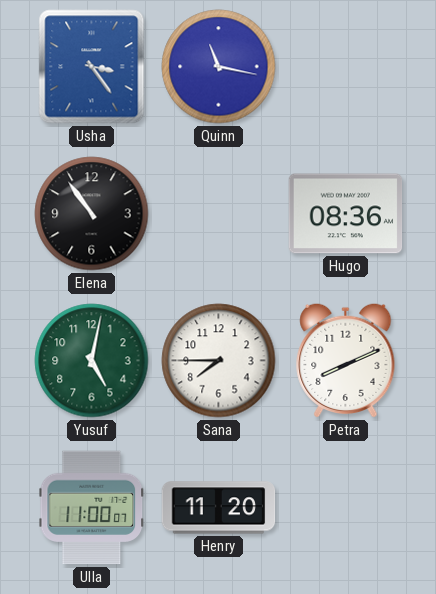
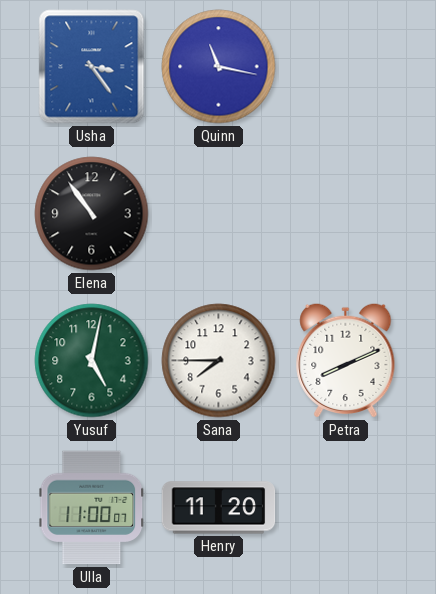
Hugo: 08:36 -> none
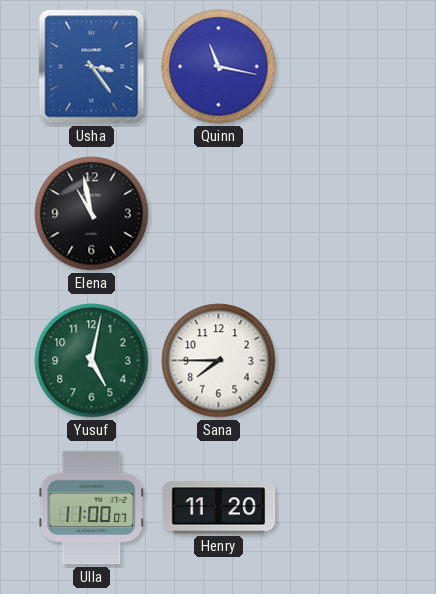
Elena: 10:54 -> 10:58
Petra: 8:11 -> none
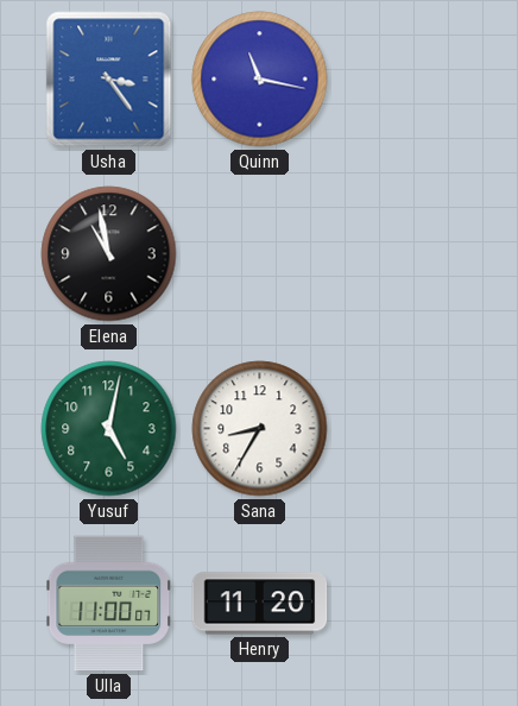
Sana: 7:45 -> 8:35
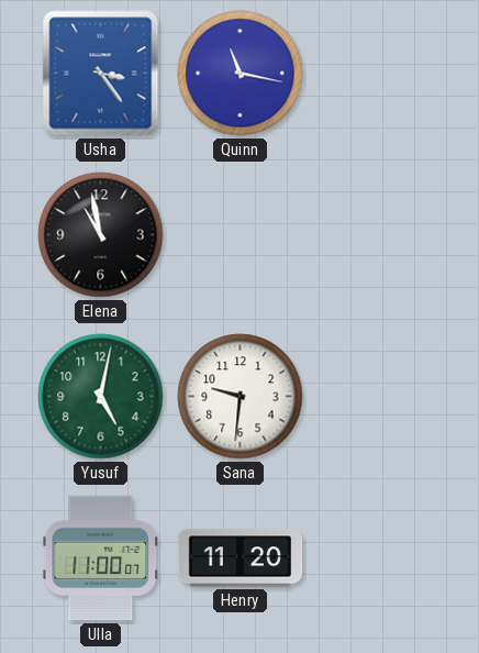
Sana: 8:35 -> 9:31
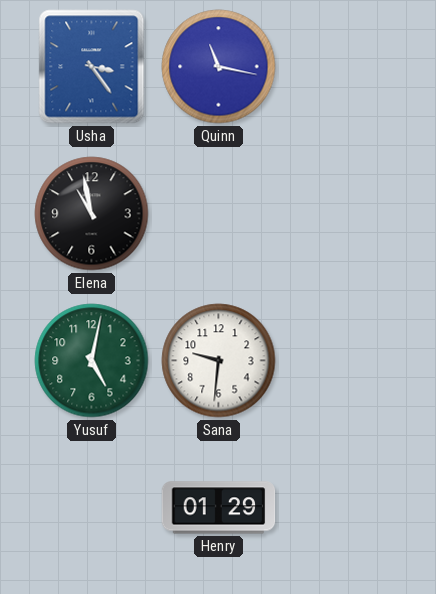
Ulla: 11:00 -> none
Henry: 11:20 -> 01:29
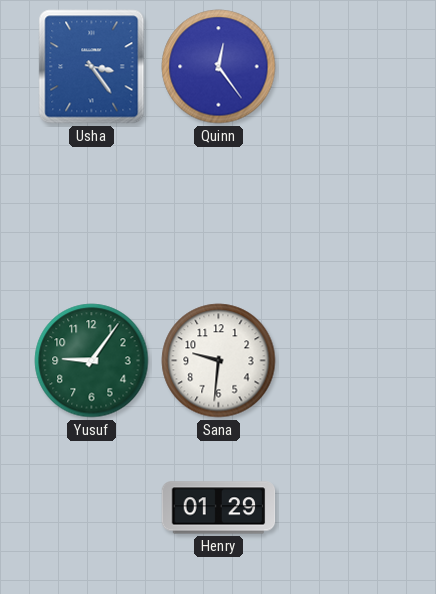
Quinn: 11:17 -> 12:24
Elena: 10:58 -> none
Yusuf: 5:02 -> 9:06
